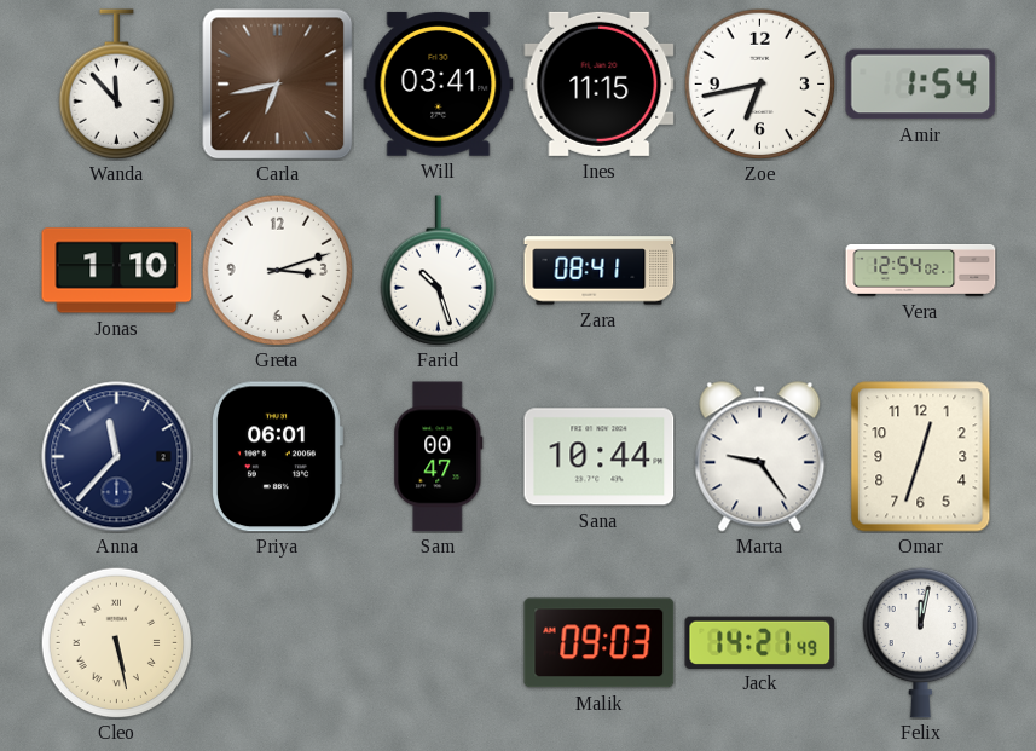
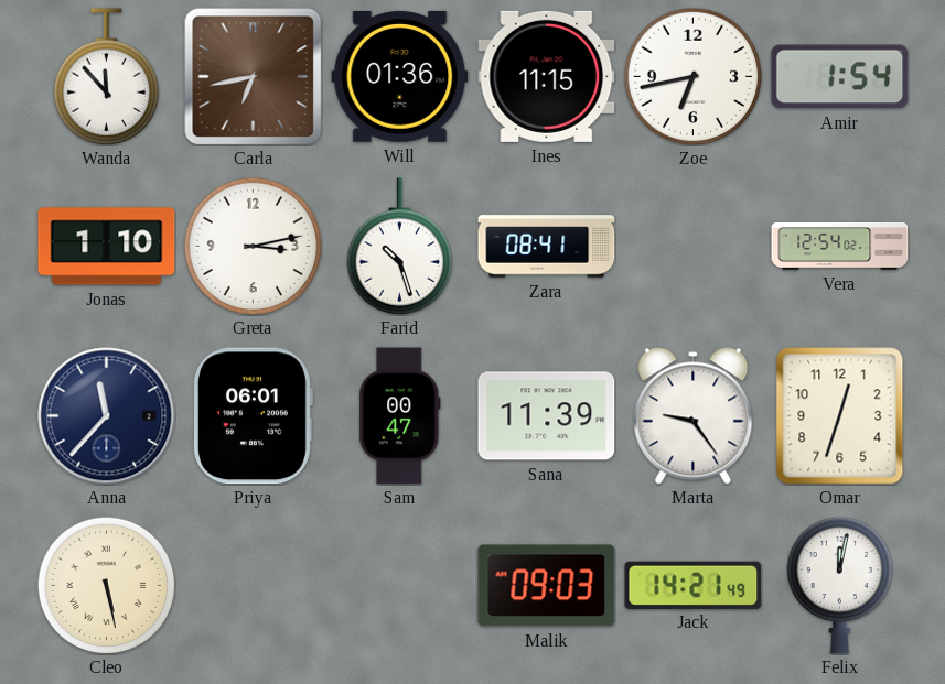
Will: 03:41 -> 01:36
Greta: 3:12 -> 3:13
Sana: 10:44 -> 11:39
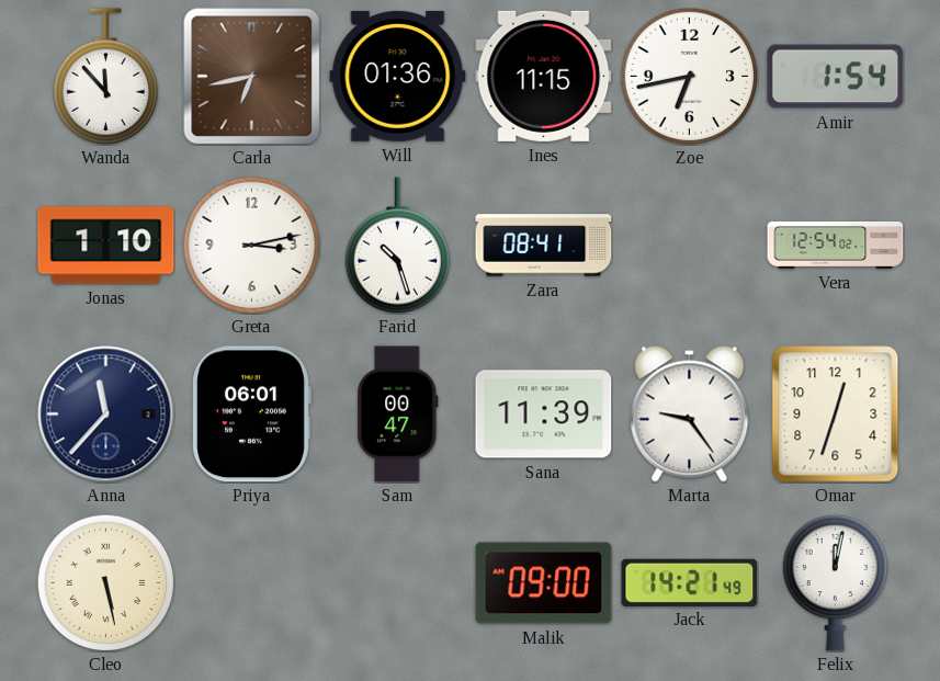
Malik: 09:03 -> 09:00
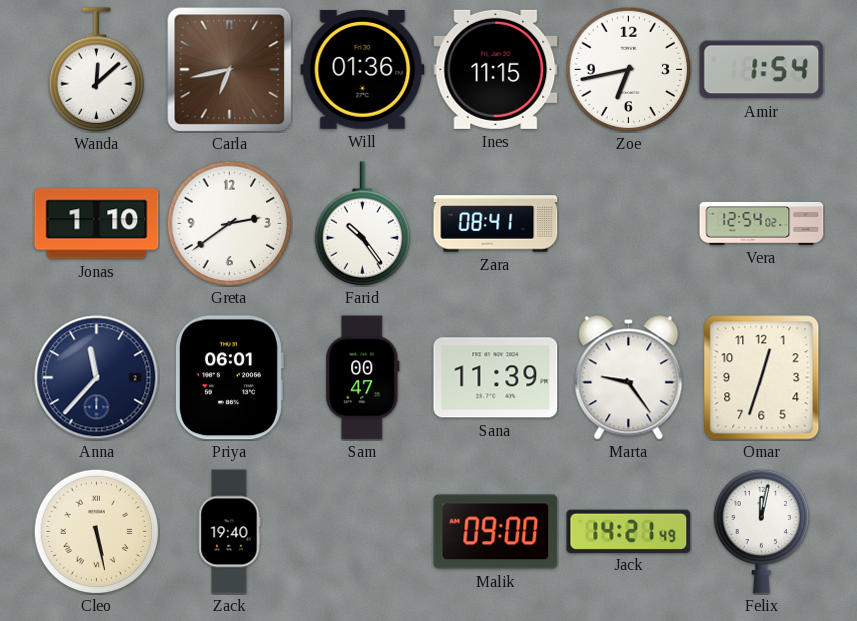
Wanda: 11:53 -> 12:08
Greta: 3:13 -> 2:39
Farid: 10:27 -> 10:24
Zack: none -> 19:40
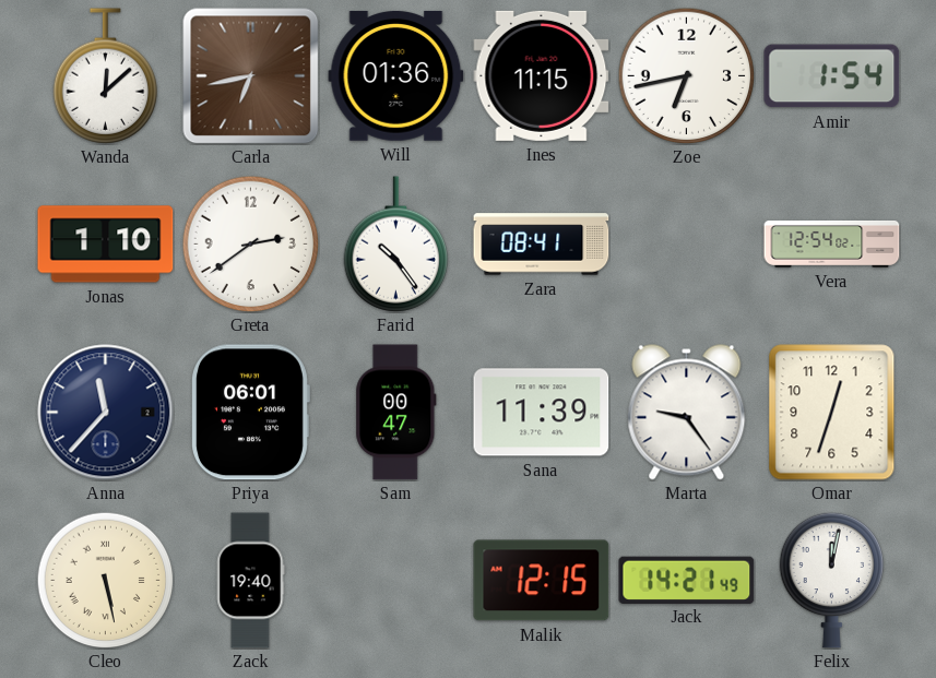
Malik: 09:00 -> 12:15
